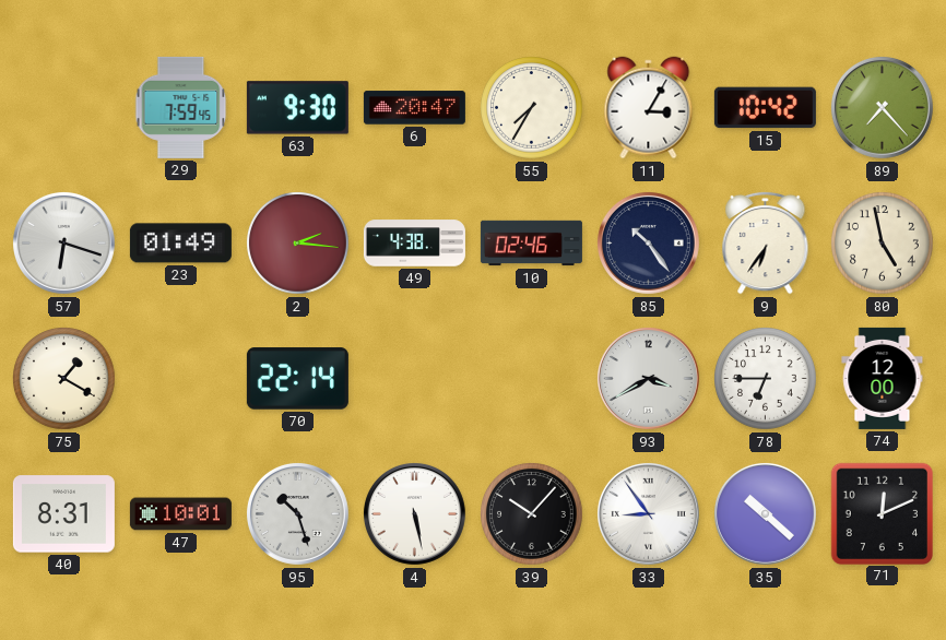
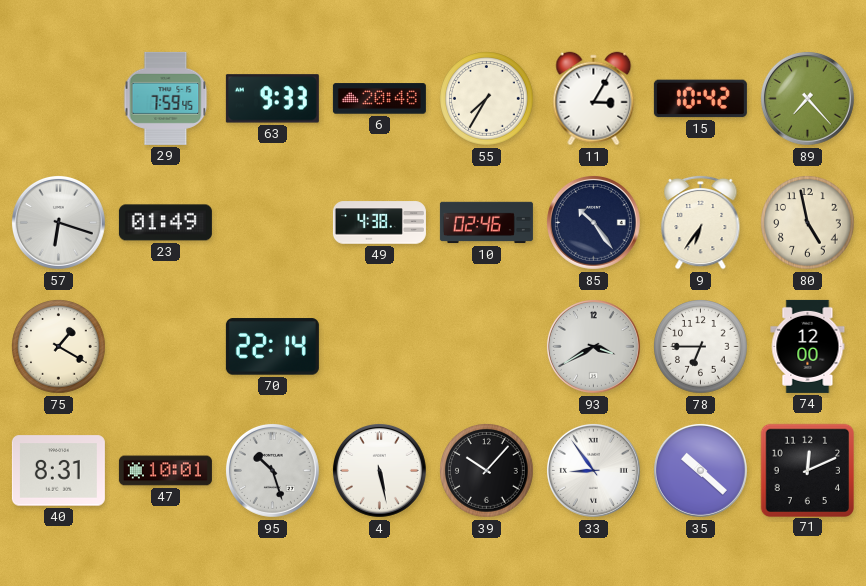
63: 9:30 -> 9:33
6: 20:47 -> 20:48
2: 2:16 -> none
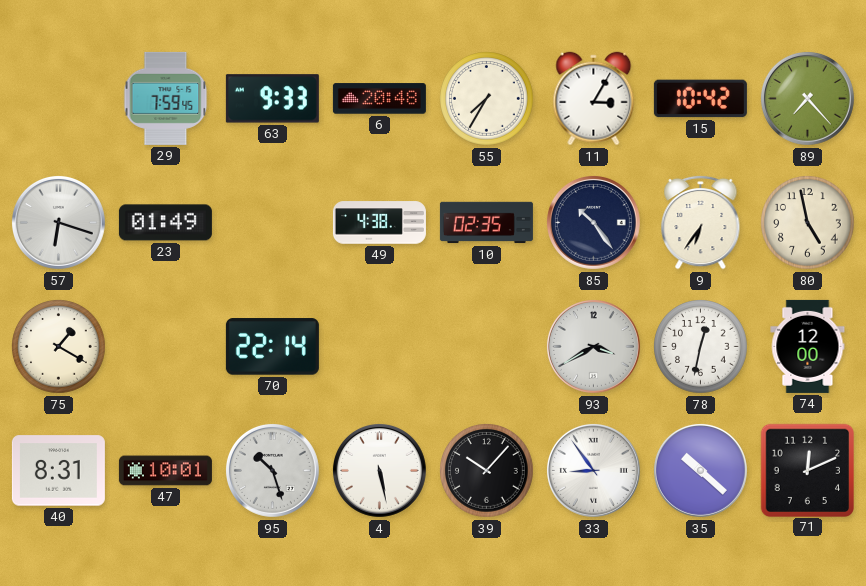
10: 02:46 -> 02:35
78: 6:45 -> 12:32
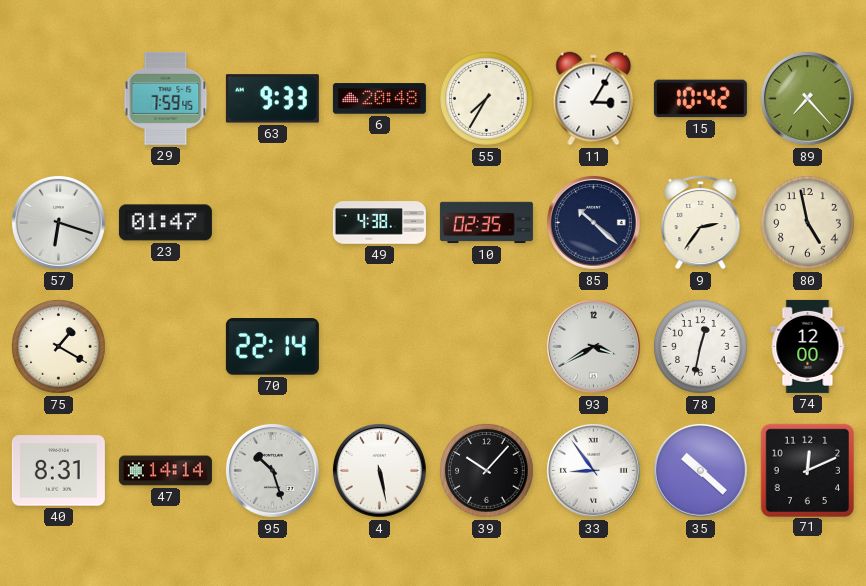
23: 01:49 -> 01:47
85: 10:24 -> 10:22
9: 6:36 -> 2:36
47: 10:01 -> 14:14
